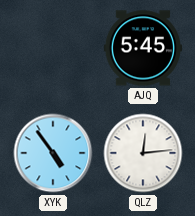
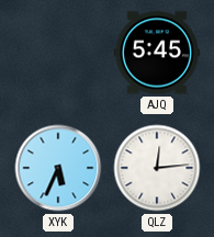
XYK: 4:54 -> 5:34
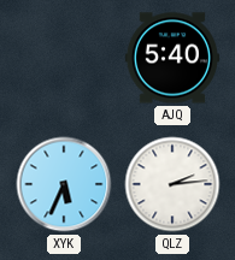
AJQ: 5:45 -> 5:40
QLZ: 12:14 -> 2:14
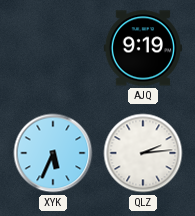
AJQ: 5:40 -> 9:19
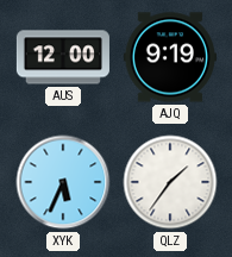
AUS: none -> 12:00
QLZ: 2:14 -> 1:36
